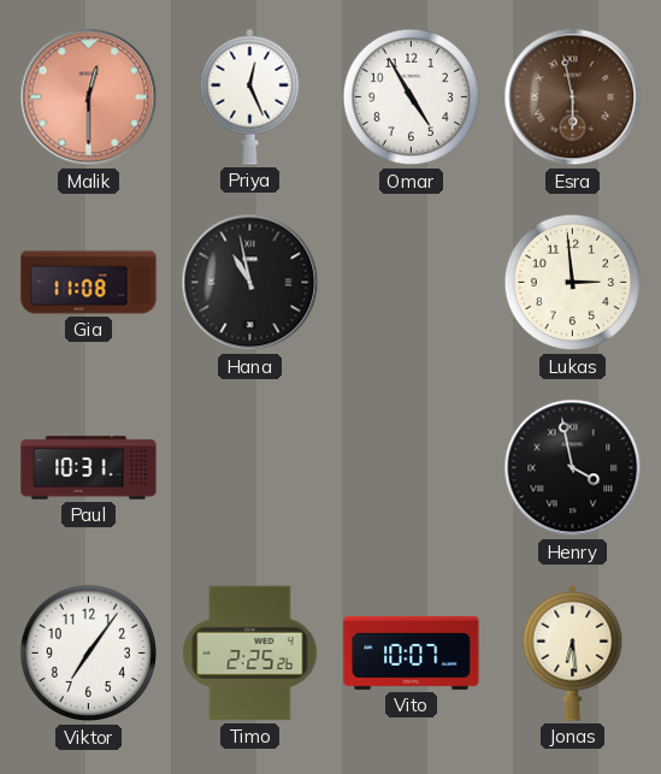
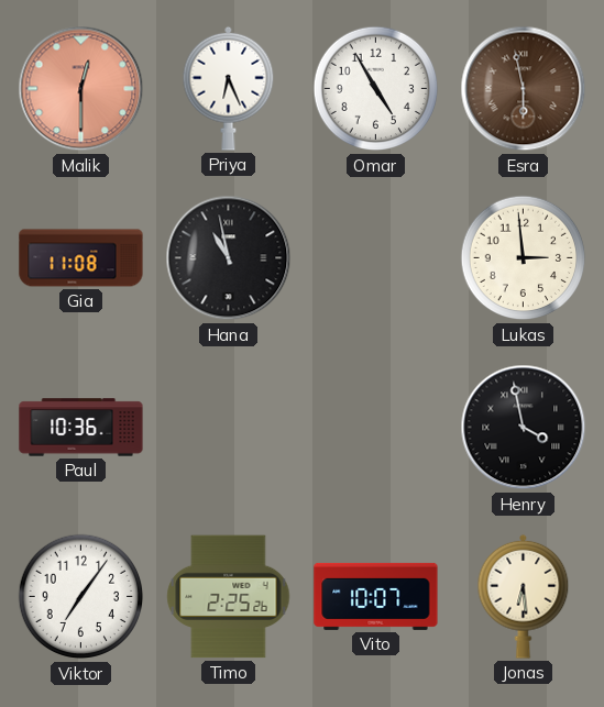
Priya: 12:26 -> 6:26
Paul: 10:31 -> 10:36
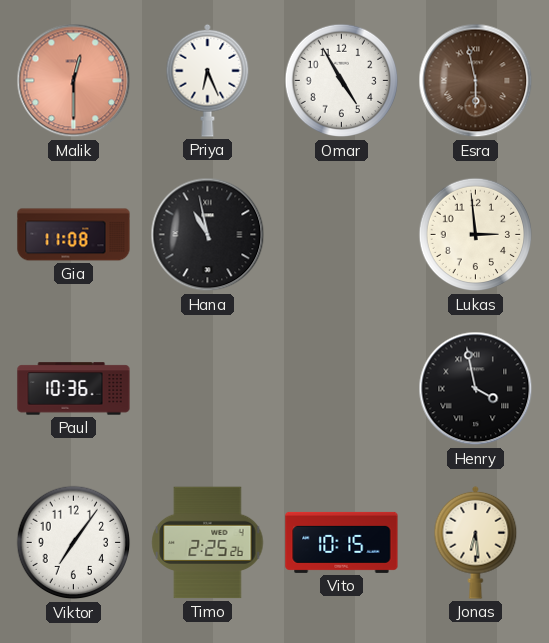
Vito: 10:07 -> 10:15
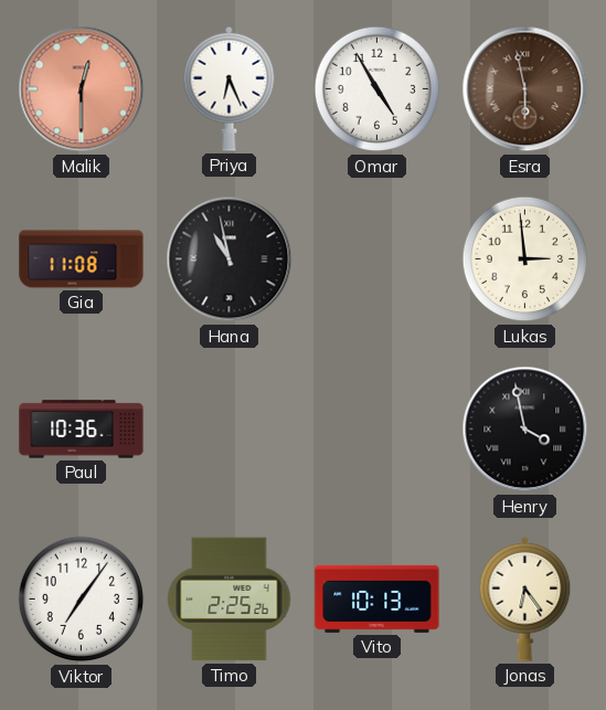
Vito: 10:15 -> 10:13
Jonas: 6:29 -> 6:24
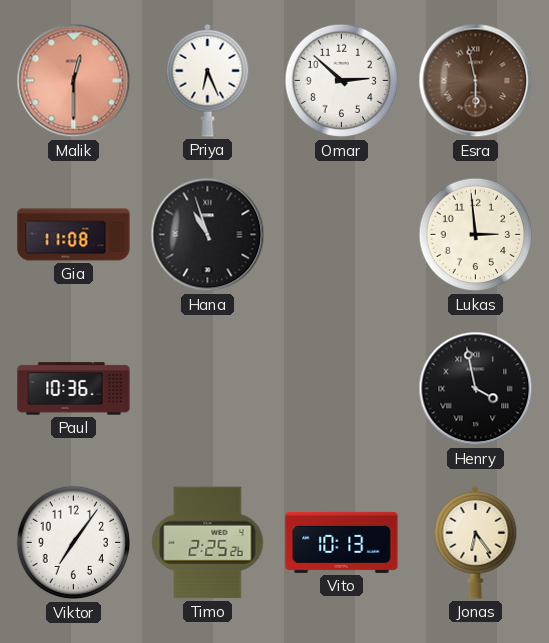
Omar: 4:55 -> 2:52
Hana: 10:58 -> 10:57
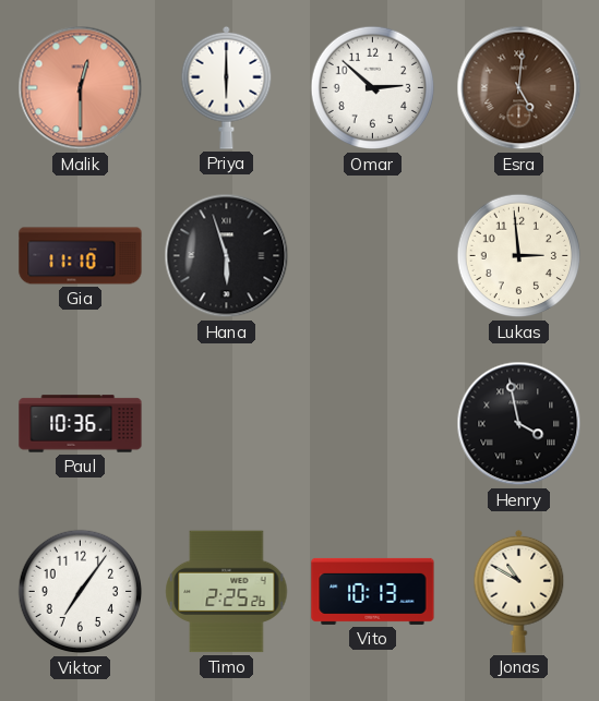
Priya: 6:26 -> 6:00
Esra: 5:58 -> 5:01
Gia: 11:08 -> 11:10
Hana: 10:57 -> 5:57
Jonas: 6:24 -> 10:50
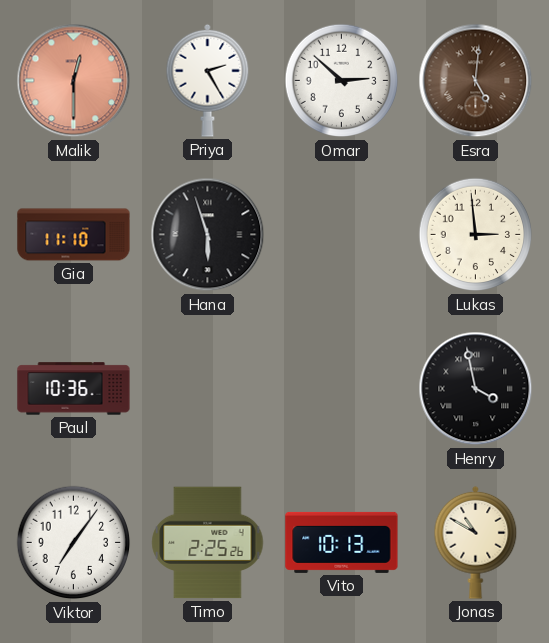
Priya: 6:00 -> 2:25
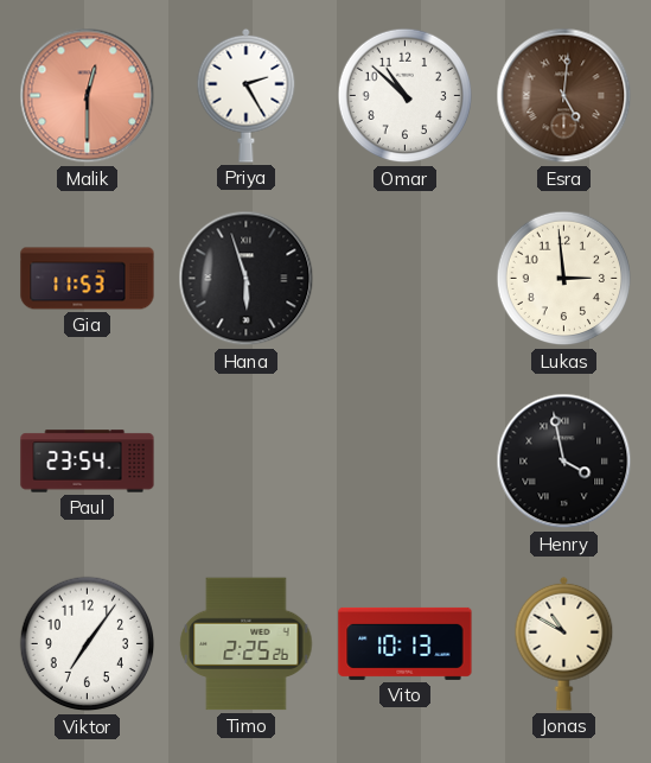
Omar: 2:52 -> 10:52
Gia: 11:10 -> 11:53
Paul: 10:36 -> 23:54
